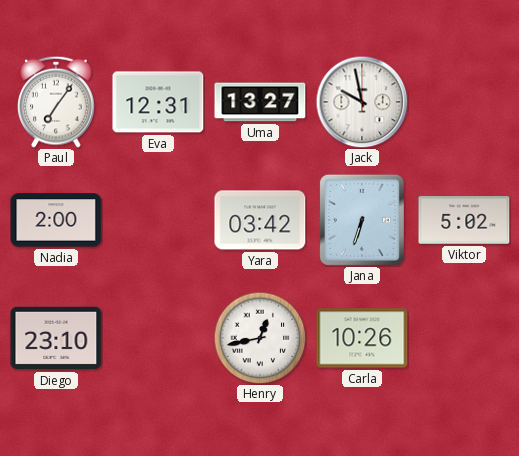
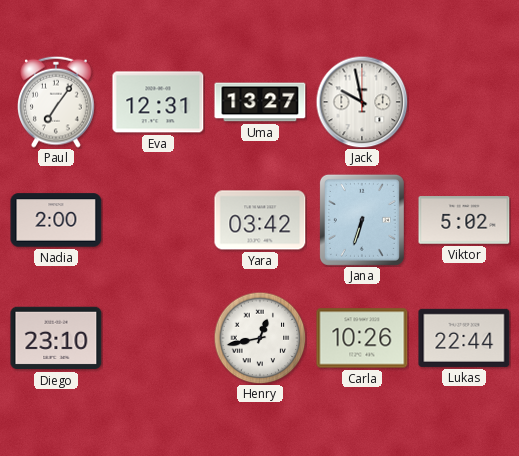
Lukas: none -> 22:44
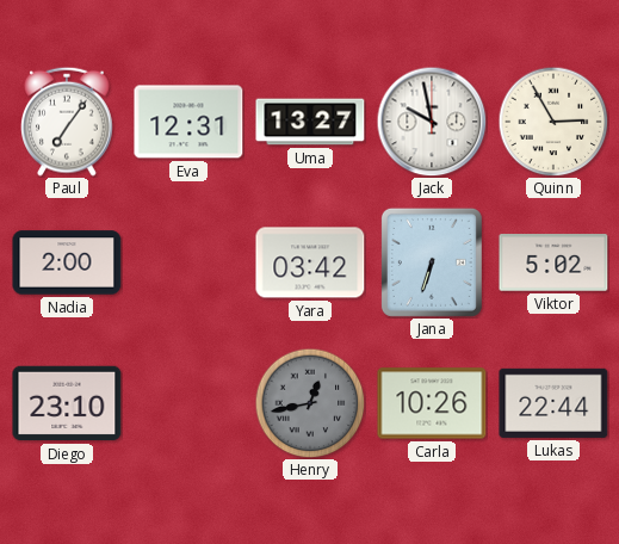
Quinn: none -> 2:55
Henry dial: white -> grey
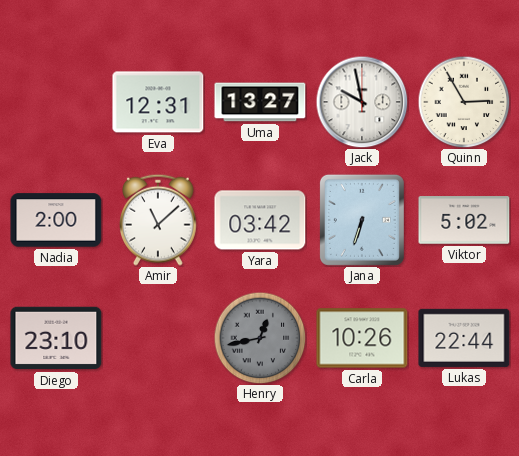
Paul: 7:06 -> none
Amir: none -> 11:08
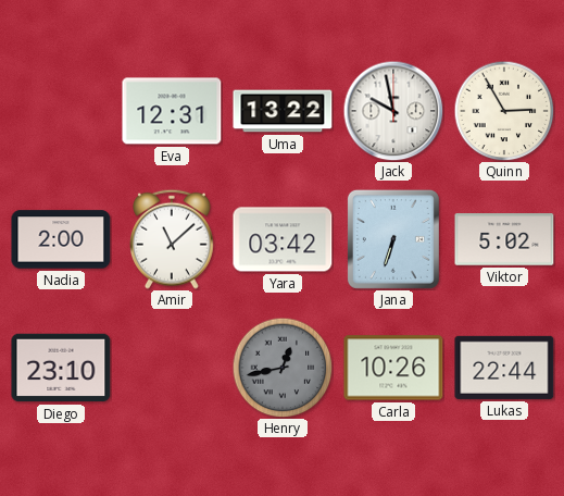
Uma: 13:27 -> 13:22
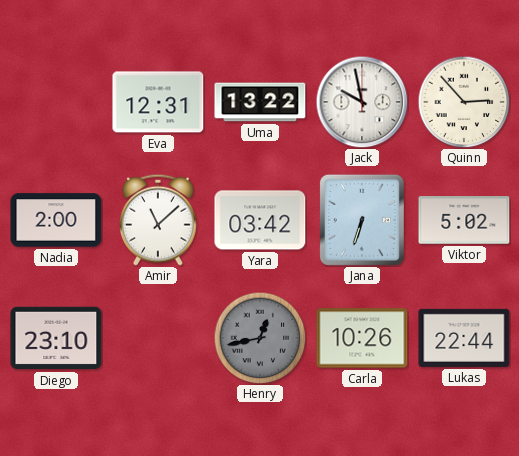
Quinn: 2:55 -> 2:53
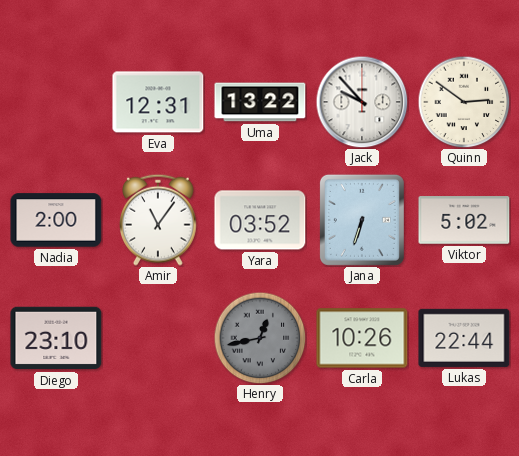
Jack: 9:58 -> 9:53
Quinn: 2:53 -> 2:51
Amir: 11:08 -> 11:06
Yara: 03:42 -> 03:52
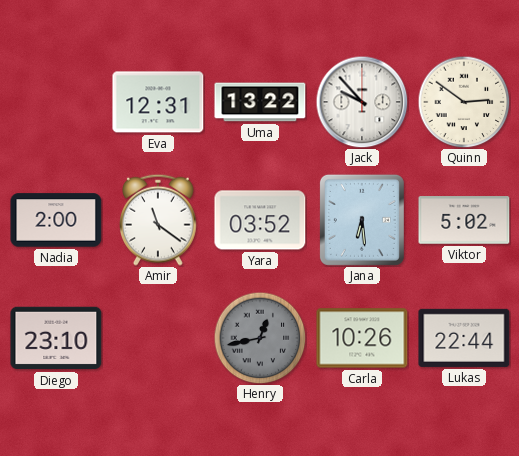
Amir: 11:06 -> 11:21
Jana: 6:33 -> 6:29
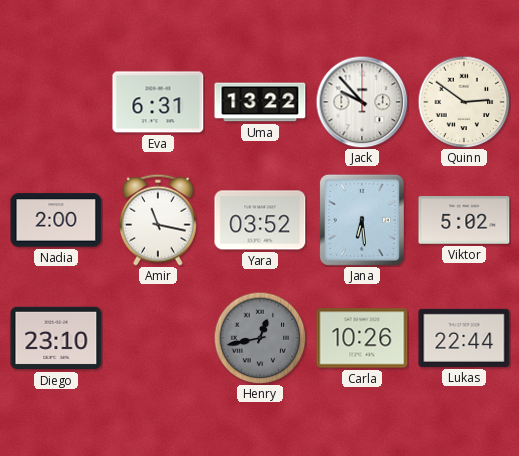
Eva: 12:31 -> 6:31
Amir: 11:21 -> 11:17
